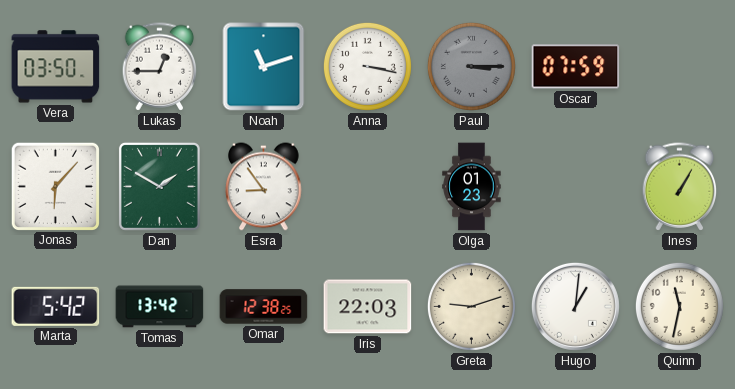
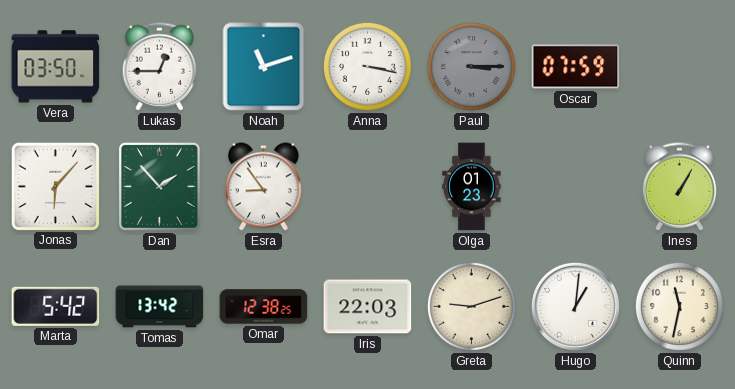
Dan: 1:50 -> 1:53
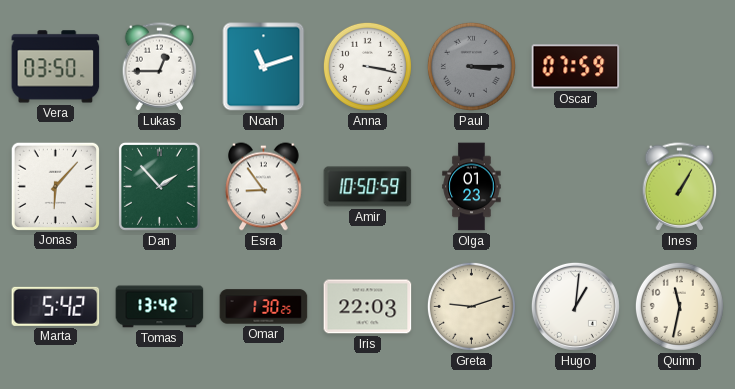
Amir: none -> 10:50
Omar: 12:38 -> 1:30
